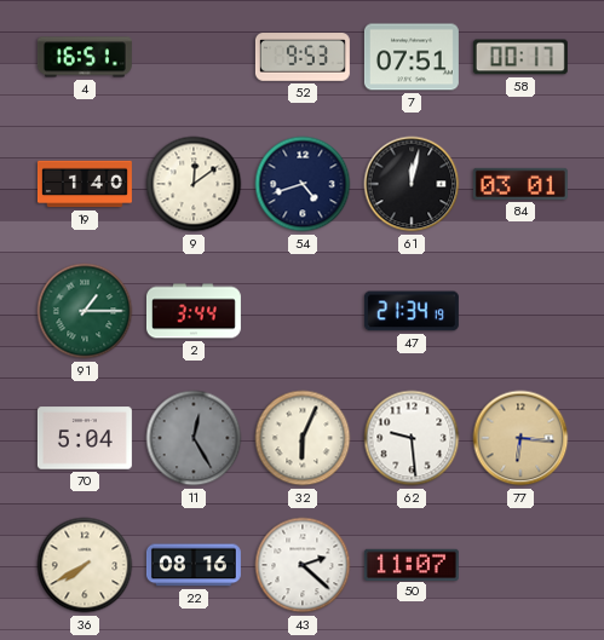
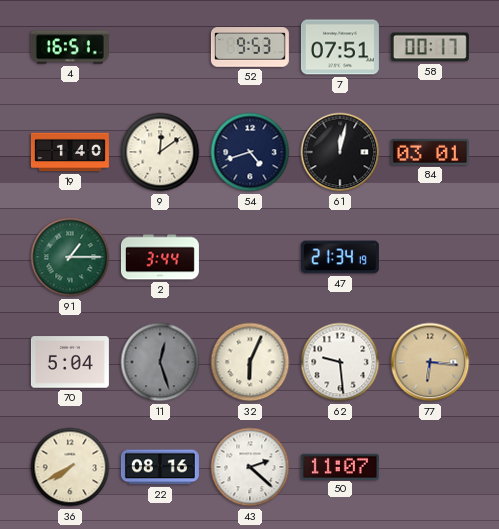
11: 12:25 -> 12:27
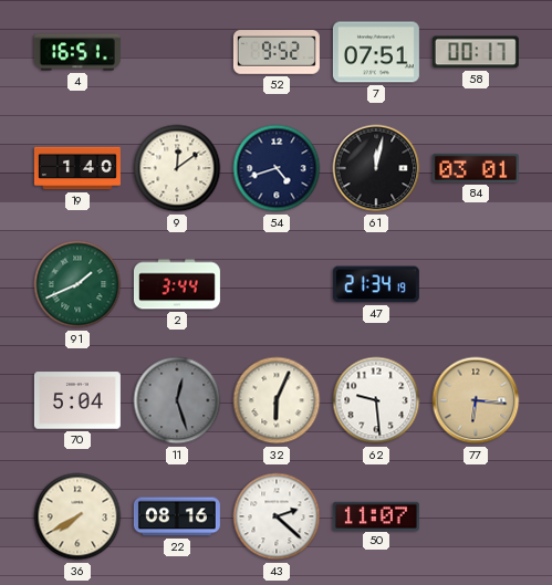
52: 9:53 -> 9:52
91: 1:15 -> 1:41
